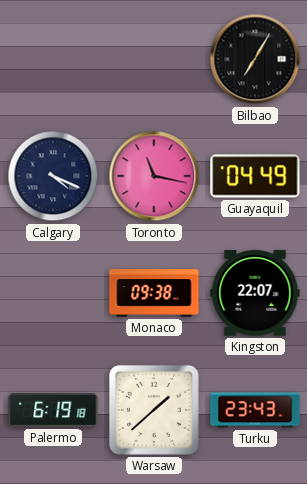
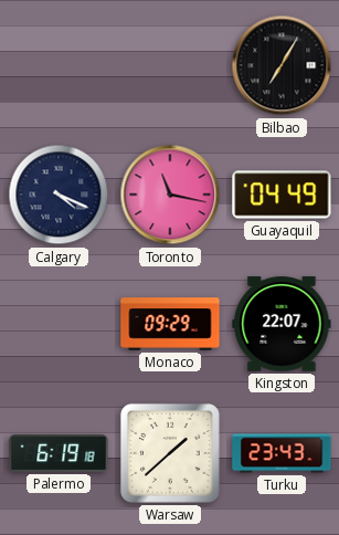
Monaco: 09:38 -> 09:29
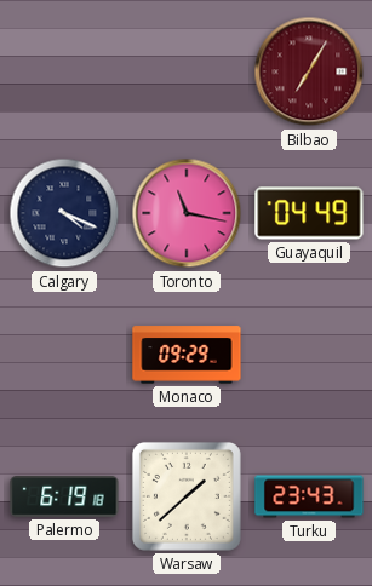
Bilbao dial: black -> burgundy
Kingston: 22:07 -> none
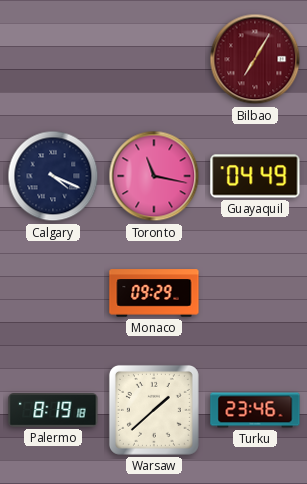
Palermo: 6:19 -> 8:19
Turku: 23:43 -> 23:46
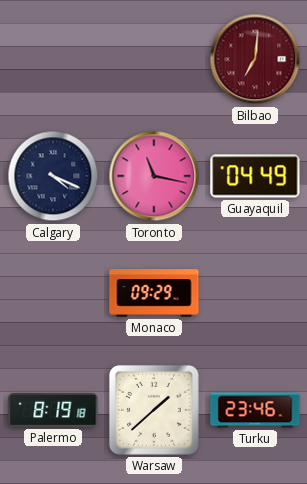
Bilbao: 7:05 -> 7:01
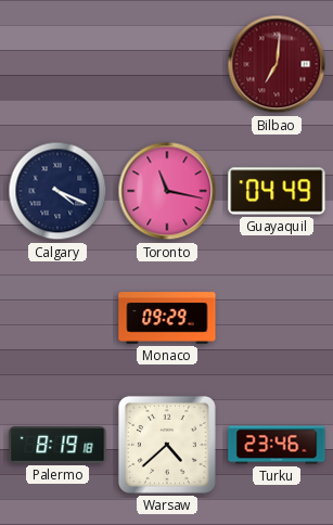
Warsaw: 1:38 -> 4:38
